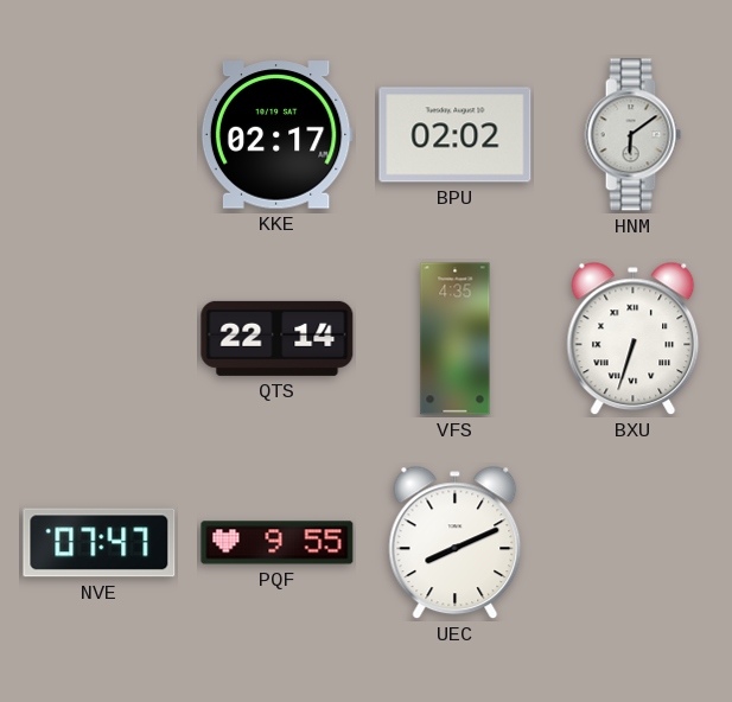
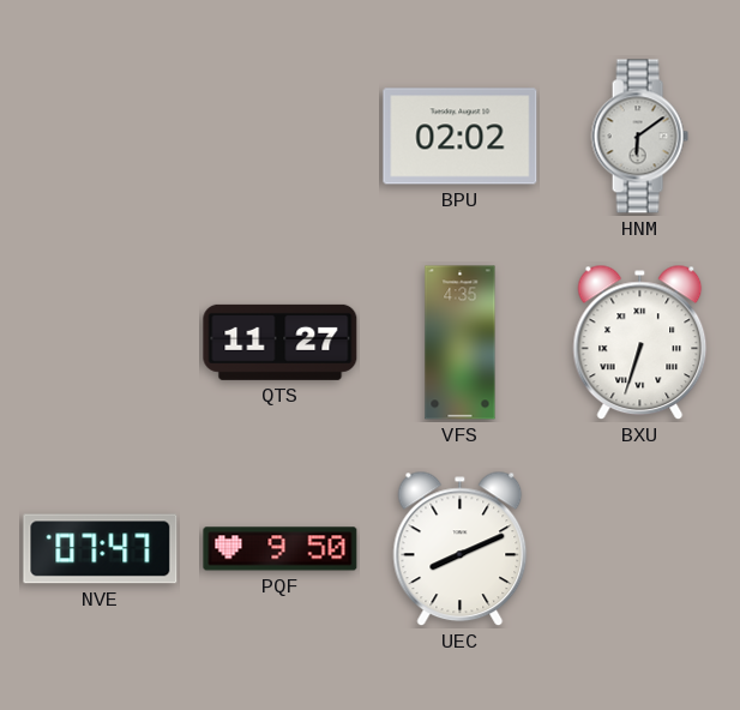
KKE: 02:17 -> none
QTS: 22:14 -> 11:27
PQF: 9:55 -> 9:50
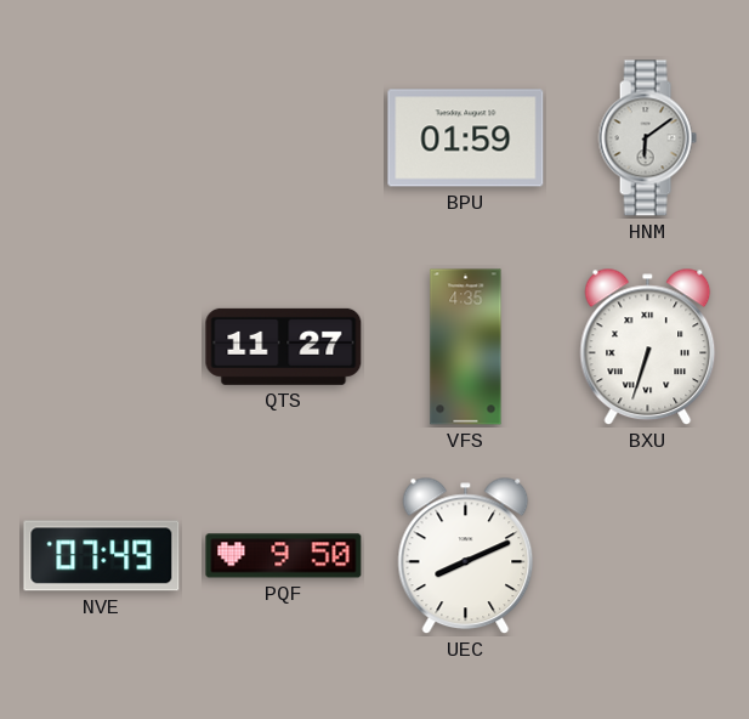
BPU: 02:02 -> 01:59
NVE: 07:47 -> 07:49
